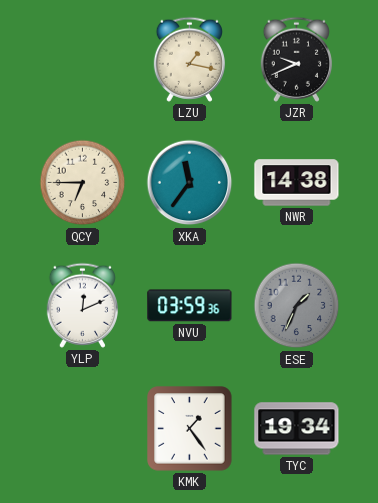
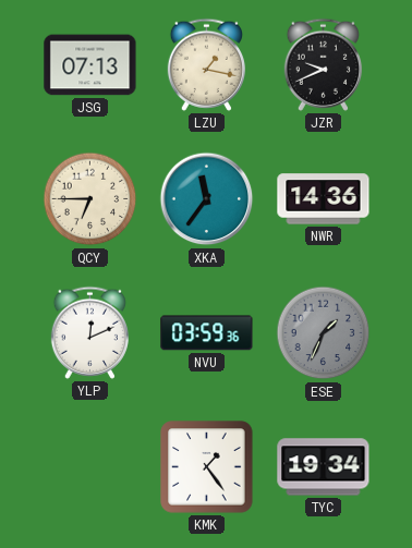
JSG: none -> 07:13
NWR: 14:38 -> 14:36
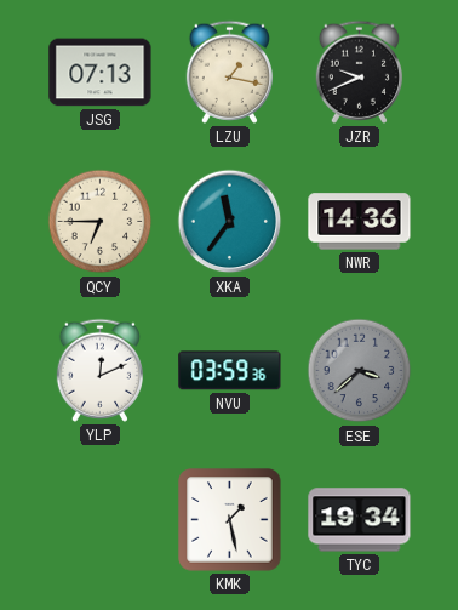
ESE: 1:34 -> 3:38
KMK: 1:24 -> 1:28
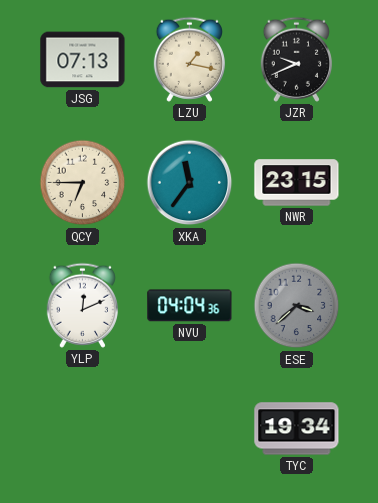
NWR: 14:36 -> 23:15
NVU: 03:59 -> 04:04
KMK: 1:28 -> none
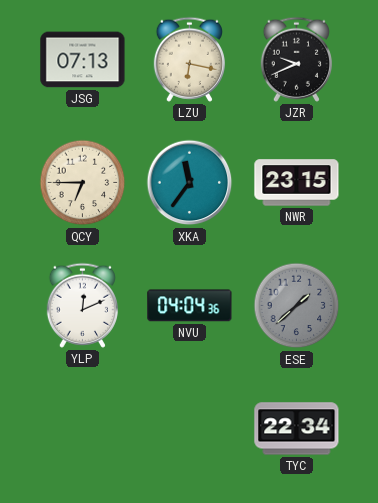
LZU: 1:17 -> 6:17
ESE: 3:38 -> 1:38
TYC: 19:34 -> 22:34
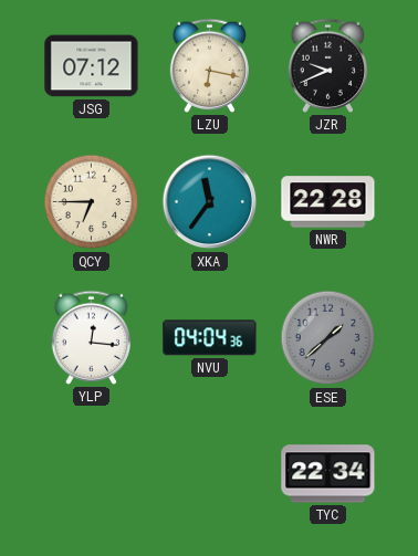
JSG: 07:13 -> 07:12
NWR: 23:15 -> 22:28
YLP: 12:11 -> 12:16
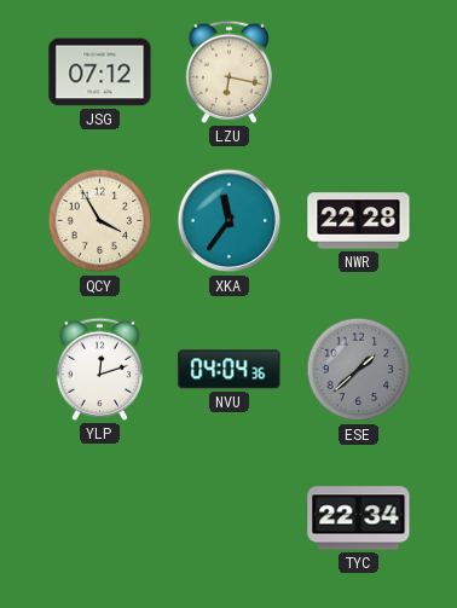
JZR: 9:41 -> none
QCY: 6:45 -> 3:55
YLP: 12:16 -> 12:12
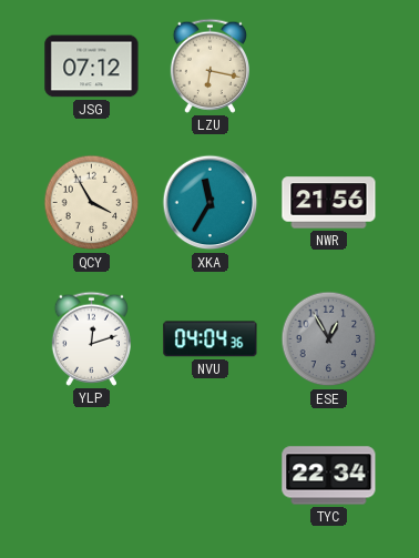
XKA: 11:36 -> 11:35
NWR: 22:28 -> 21:56
ESE: 1:38 -> 12:55
